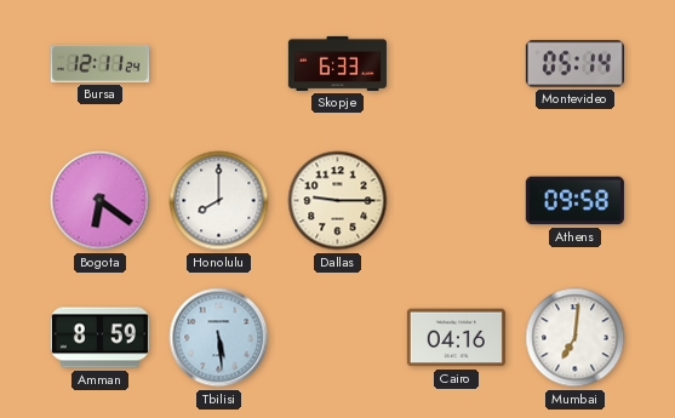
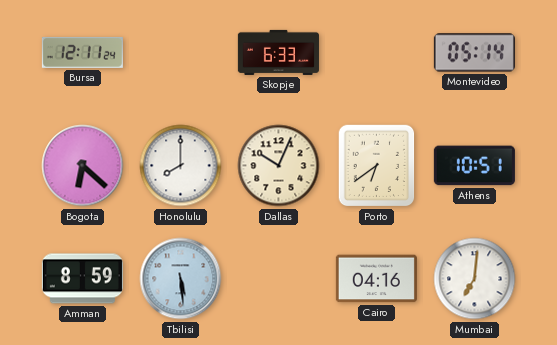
Bogota: 6:21 -> 6:22
Dallas: 9:15 -> 10:04
Porto: none -> 6:39
Athens: 09:58 -> 10:51
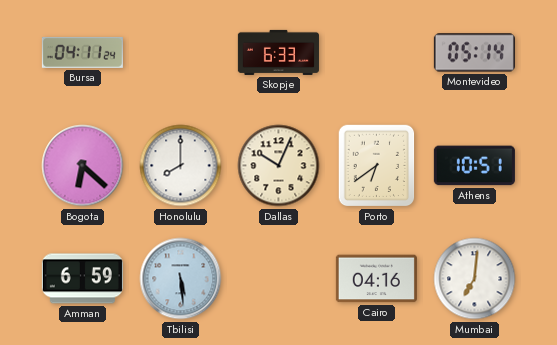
Bursa: 12:11 -> 04:11
Amman: 8:59 -> 6:59
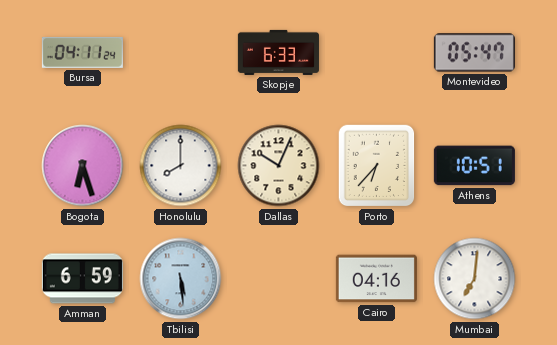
Montevideo: 05:14 -> 05:47
Bogota: 6:22 -> 6:27
Porto: 6:39 -> 6:37
